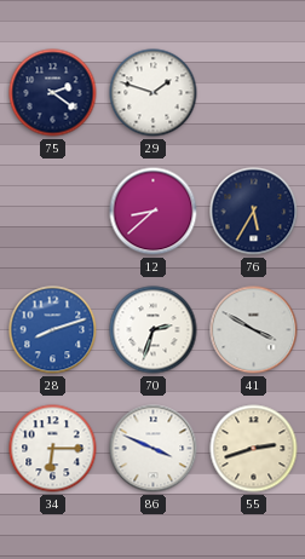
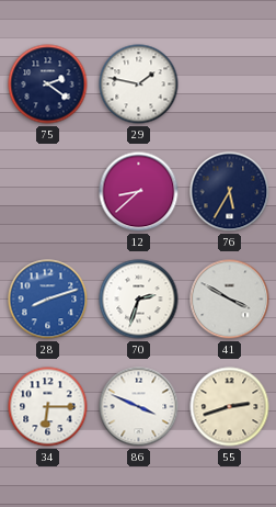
29: 1:48 -> 1:47
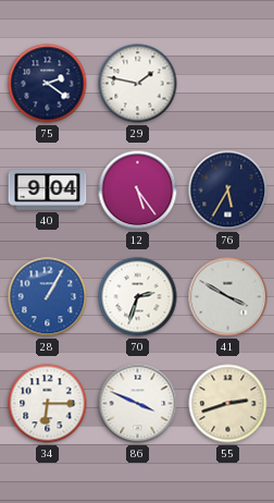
40: none -> 9:04
12: 8:38 -> 5:24
28: 8:12 -> 1:05
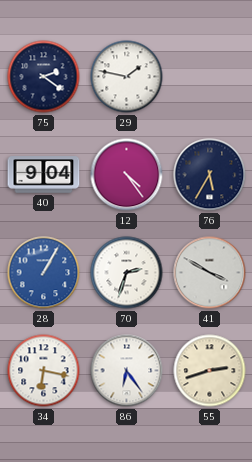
12: 5:24 -> 4:24
34: 6:15 -> 6:17
86: 3:49 -> 6:24
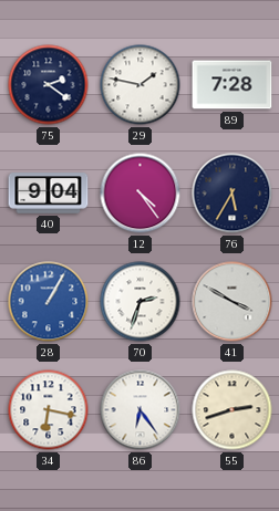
89: none -> 7:28
